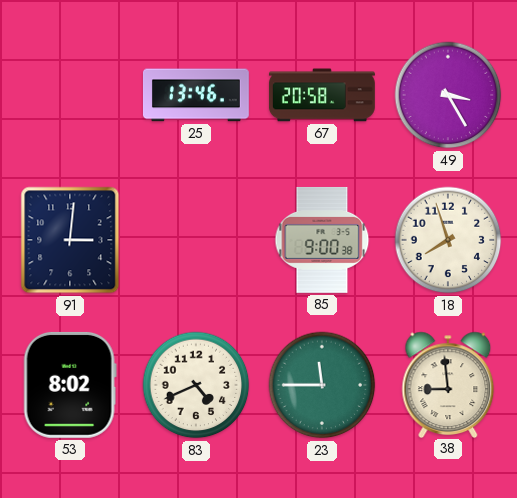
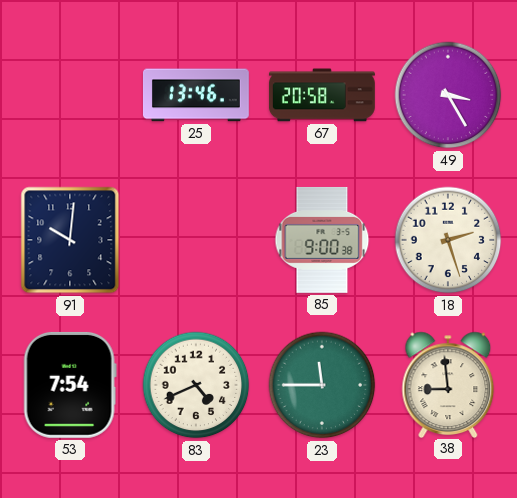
91: 3:01 -> 10:01
18: 7:57 -> 2:27
53: 8:02 -> 7:54
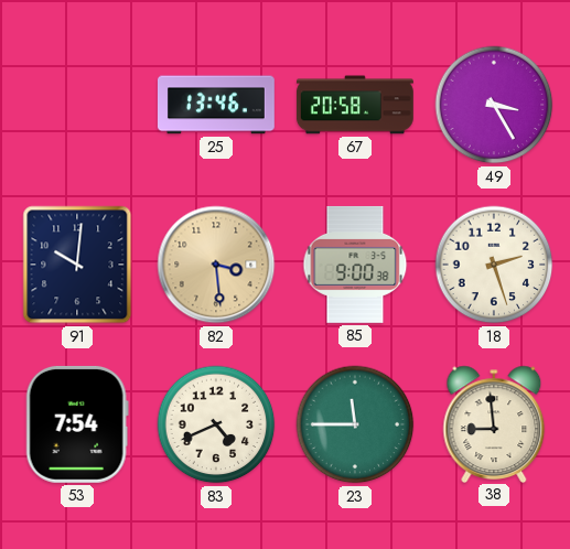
82: none -> 3:29
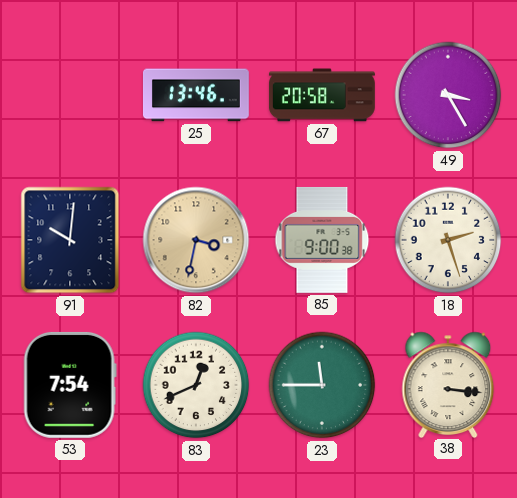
82: 3:29 -> 3:32
83: 4:41 -> 12:41
38: 8:59 -> 3:16
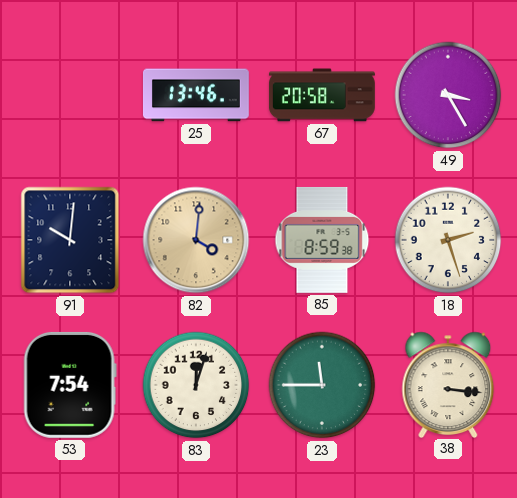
82: 3:32 -> 4:01
85: 9:00 -> 8:59
83: 12:41 -> 12:03
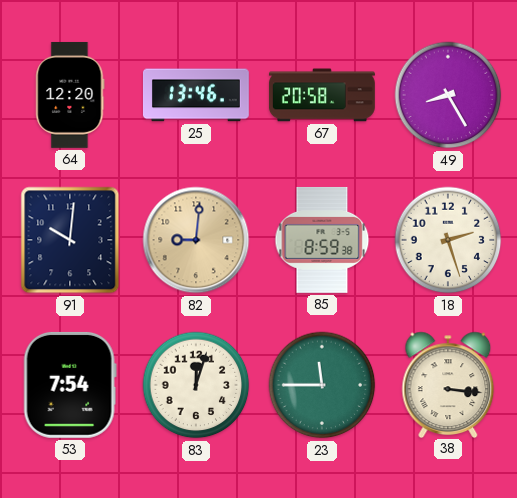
64: none -> 12:20
49: 3:25 -> 8:25
82: 4:01 -> 9:01
